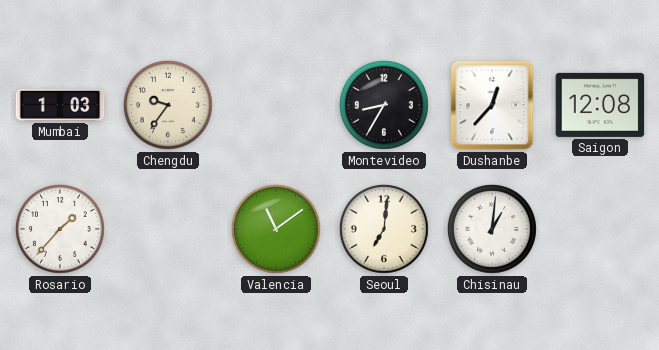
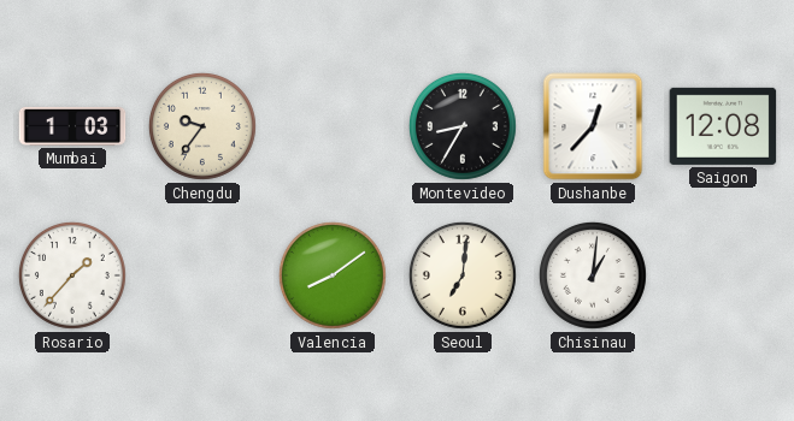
Valencia: 11:09 -> 8:09
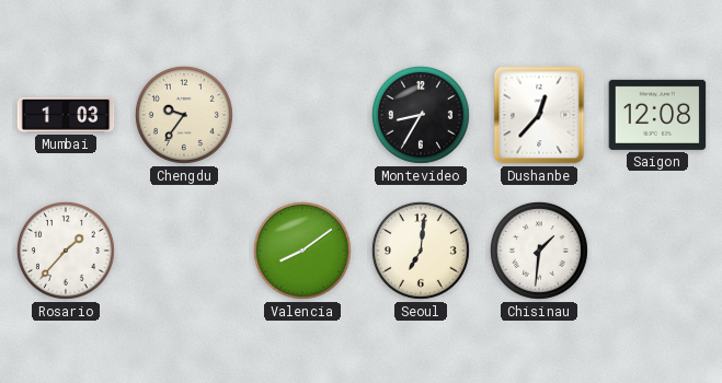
Chisinau: 1:01 -> 1:31
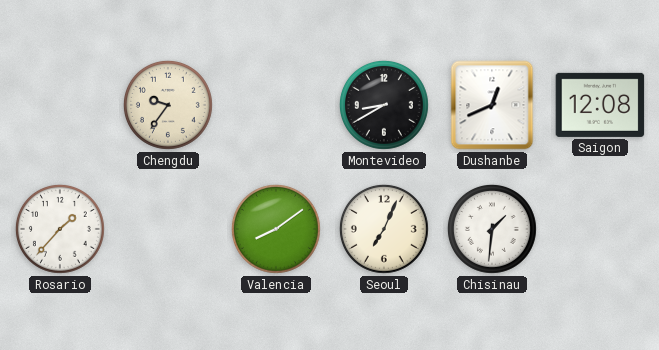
Mumbai: 1:03 -> none
Montevideo: 8:35 -> 8:40
Dushanbe: 12:37 -> 12:41
Seoul: 7:01 -> 7:04
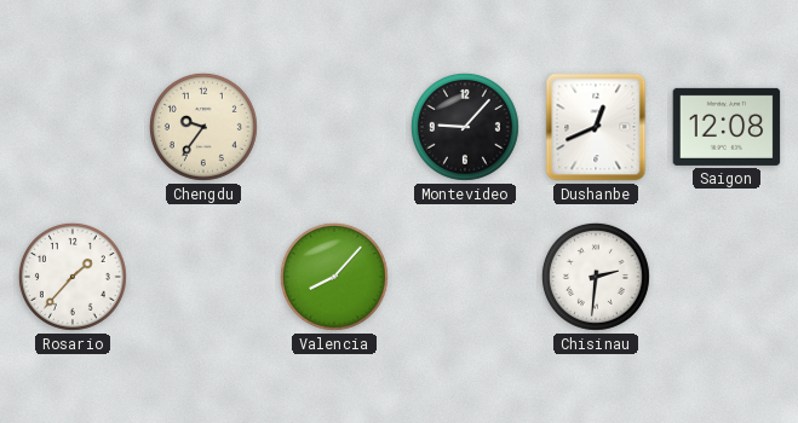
Montevideo: 8:40 -> 9:07
Valencia: 8:09 -> 8:07
Seoul: 7:04 -> none
Chisinau: 1:31 -> 2:31
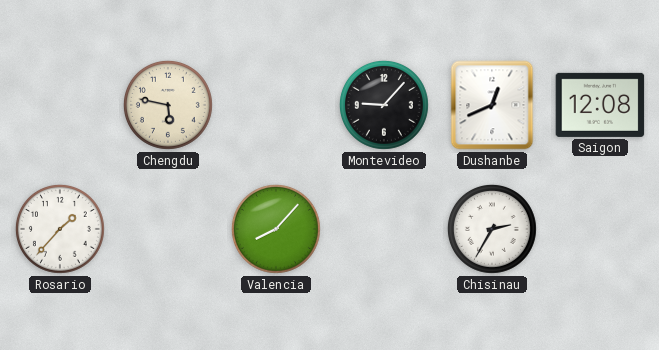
Chengdu: 9:36 -> 5:47
Chisinau: 2:31 -> 2:35
